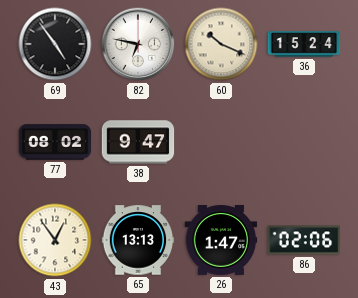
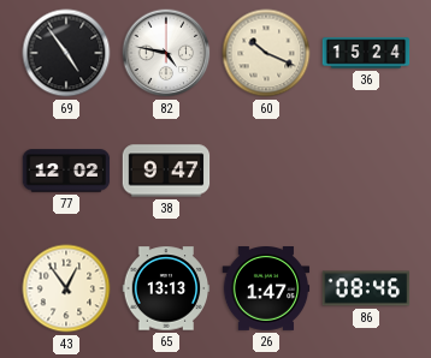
82: 6:47 -> 4:47
77: 08:02 -> 12:02
86: 02:06 -> 08:46
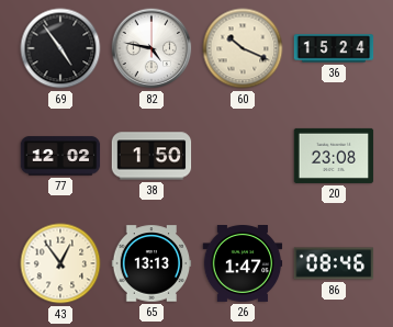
38: 9:47 -> 1:50
20: none -> 23:08
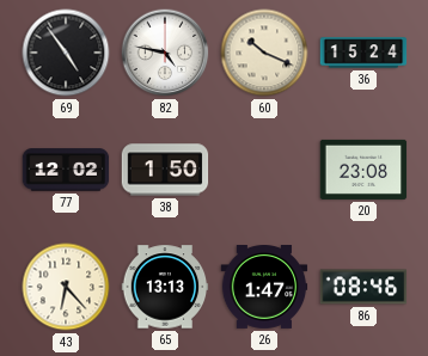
43: 12:54 -> 6:23
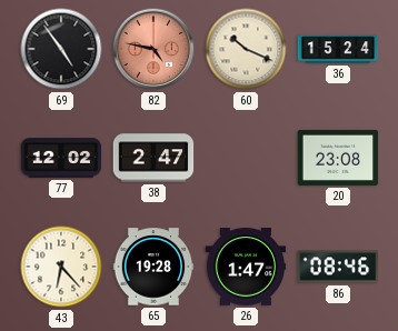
82 dial: white -> salmon
38: 1:50 -> 2:47
65: 13:13 -> 19:28
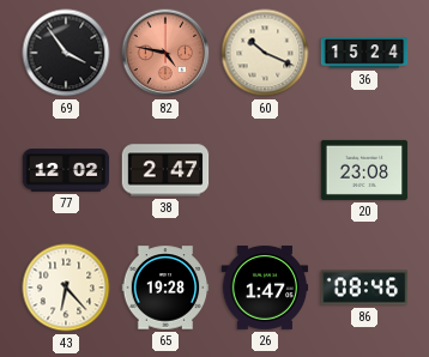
69: 4:54 -> 3:54
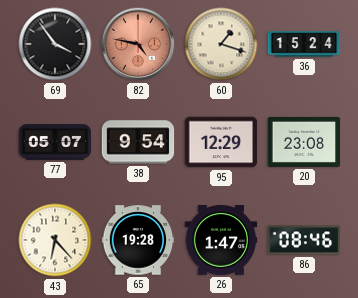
60: 10:19 -> 1:18
77: 12:02 -> 05:07
38: 2:47 -> 9:54
95: none -> 12:29
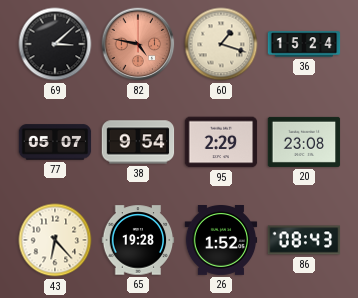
69: 3:54 -> 3:08
95: 12:29 -> 2:29
26: 1:47 -> 1:52
86: 08:46 -> 08:43
